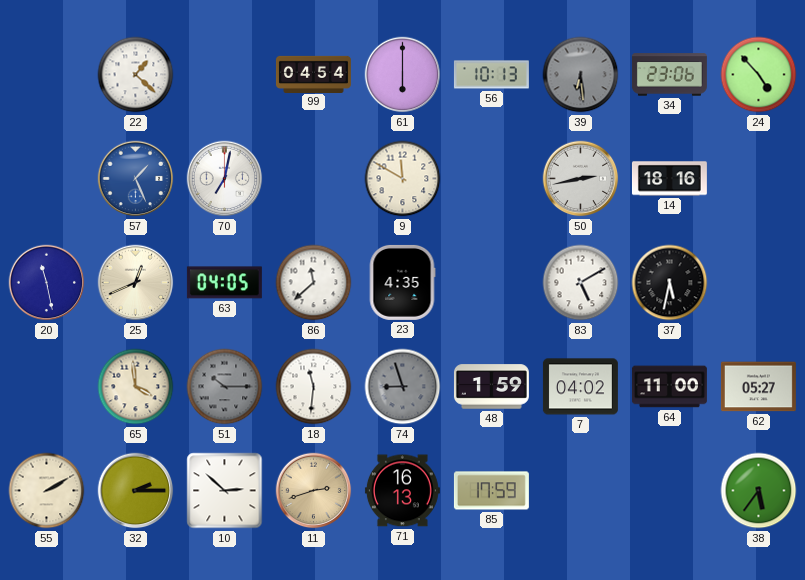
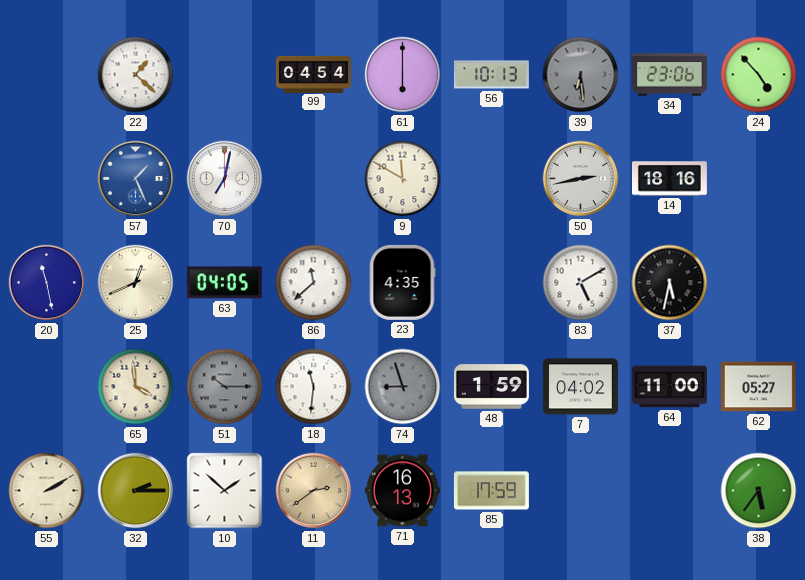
10: 2:52 -> 1:52
11: 2:42 -> 2:39
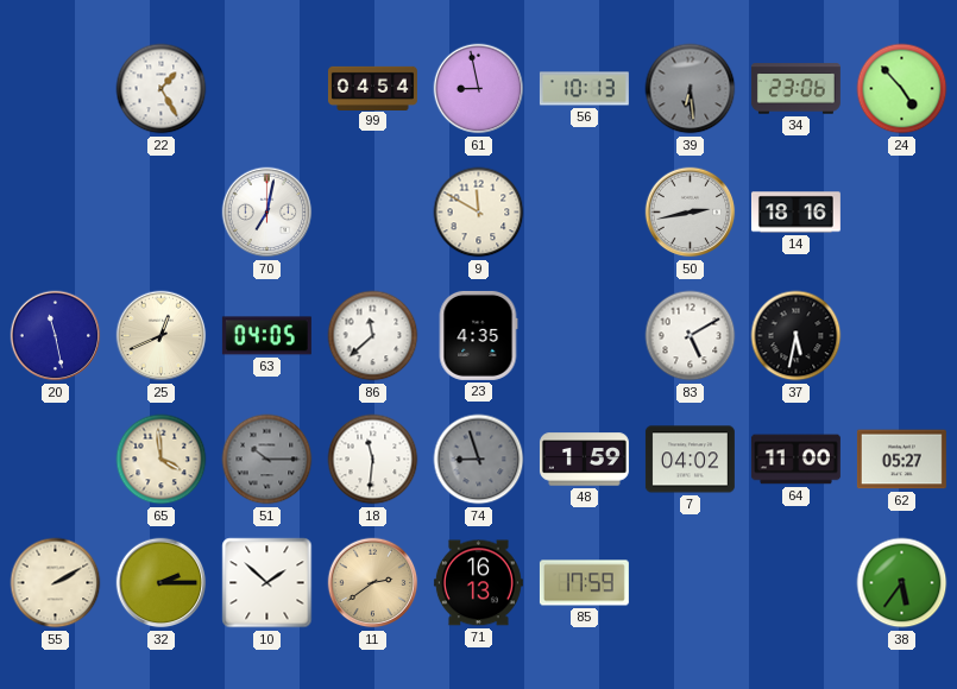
22: 1:22 -> 1:25
61: 6:00 -> 8:58
57: 1:26 -> none
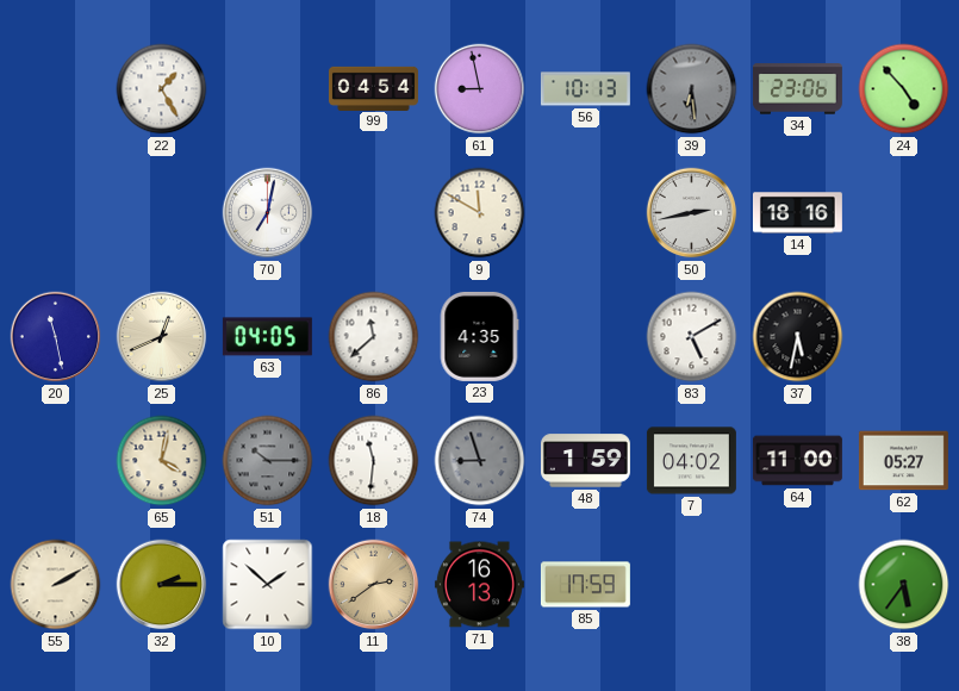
65: 3:59 -> 4:02
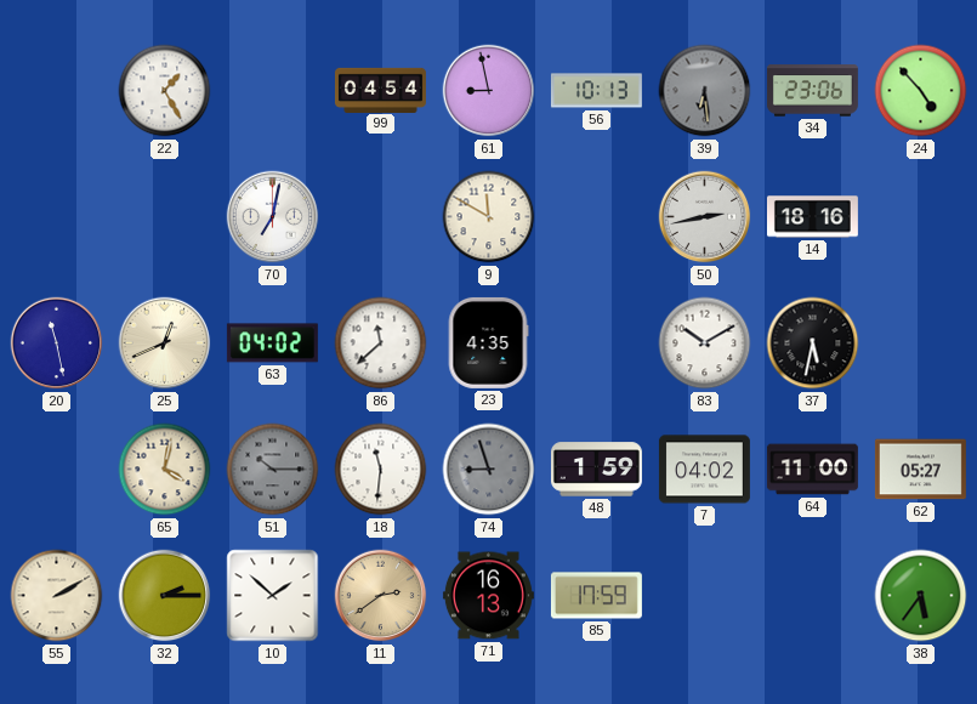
63: 04:05 -> 04:02
83: 5:10 -> 10:10
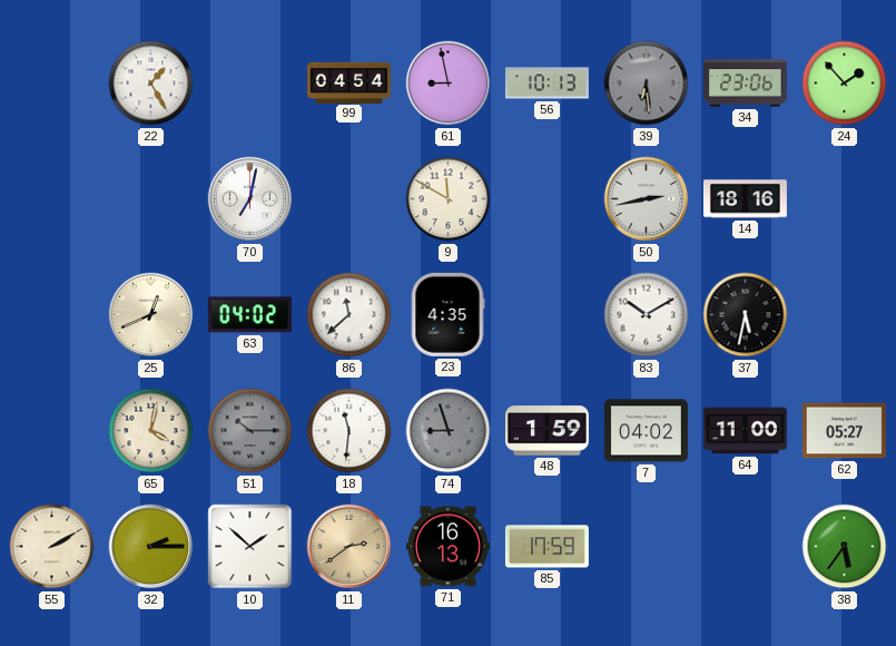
24: 4:53 -> 1:53
20: 11:28 -> none
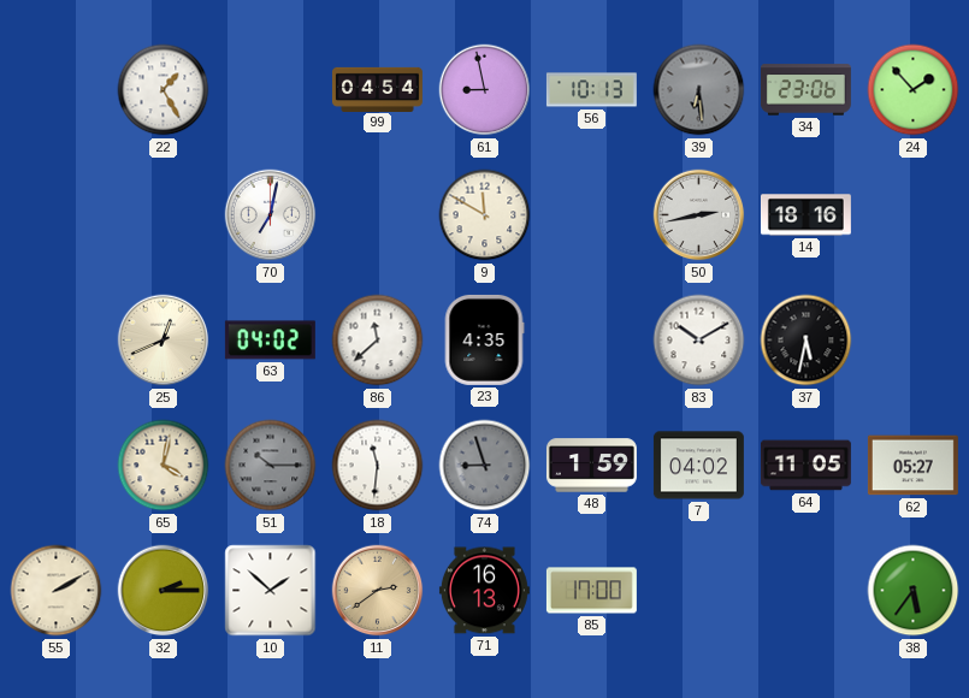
64: 11:00 -> 11:05
85: 17:59 -> 17:00
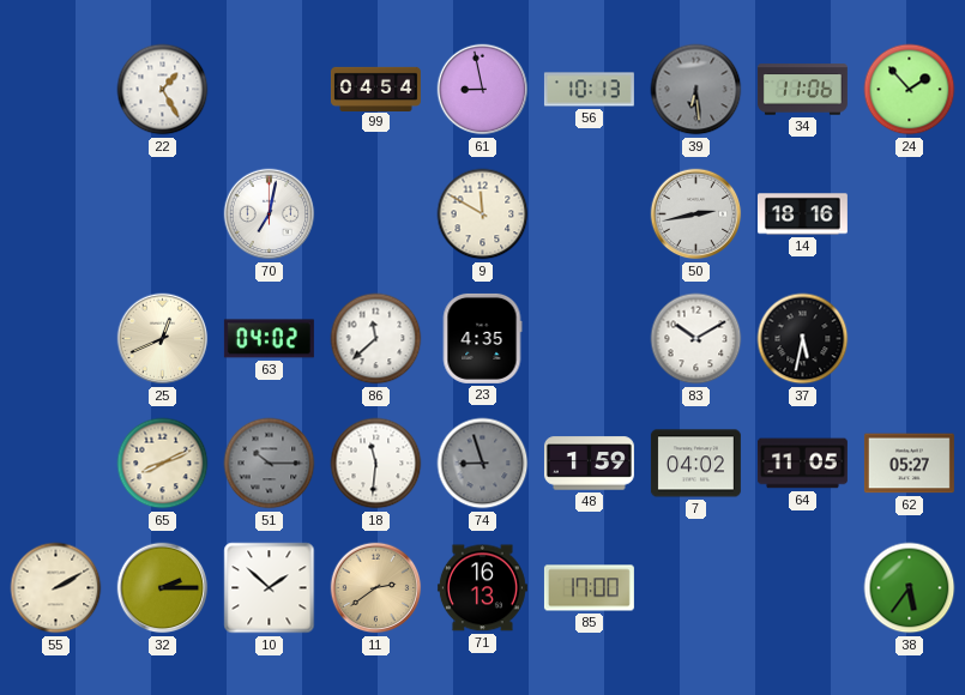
34: 23:06 -> 11:06
65: 4:02 -> 8:11
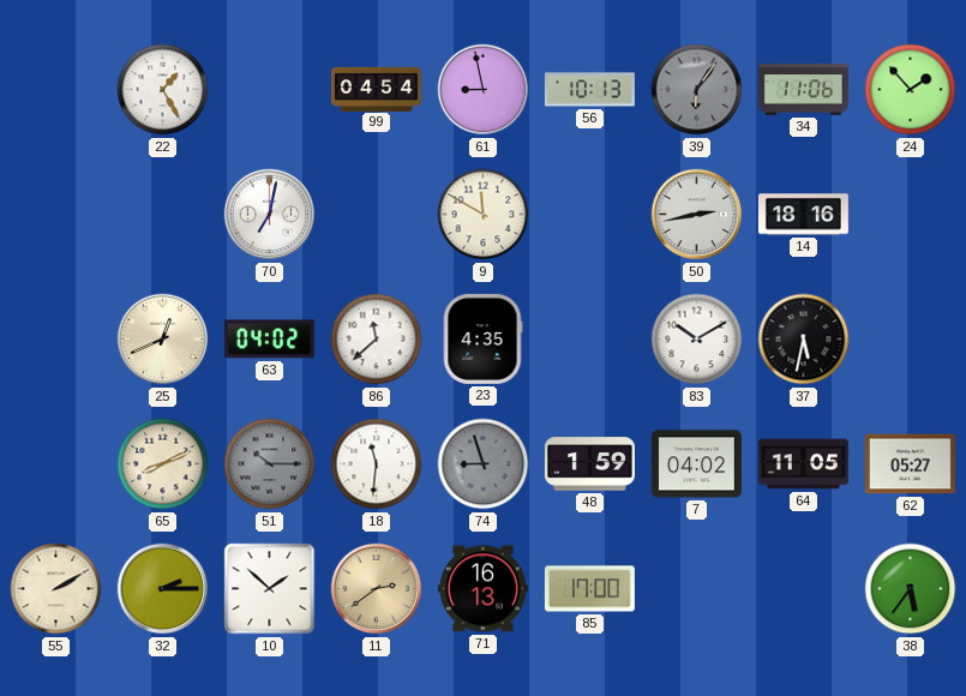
39: 6:29 -> 6:06
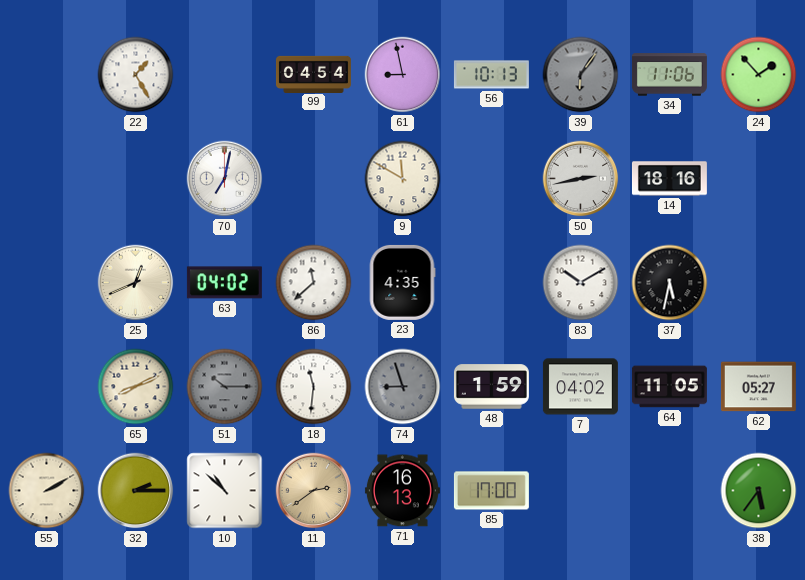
10: 1:52 -> 10:52
